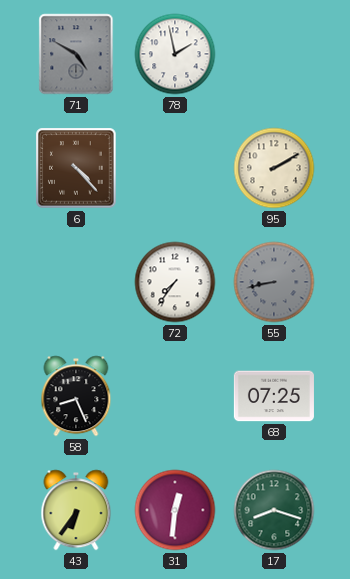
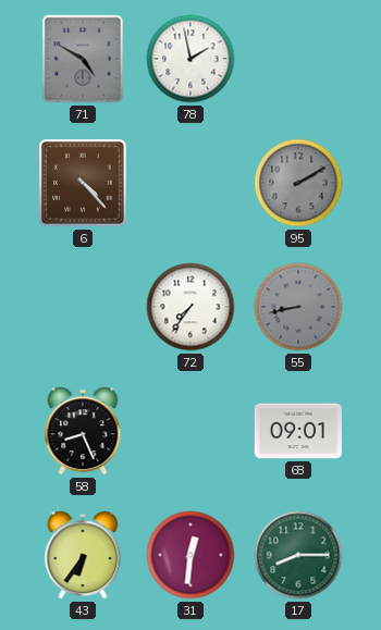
95 dial: cream -> grey
68: 07:25 -> 09:01
17: 8:18 -> 8:15
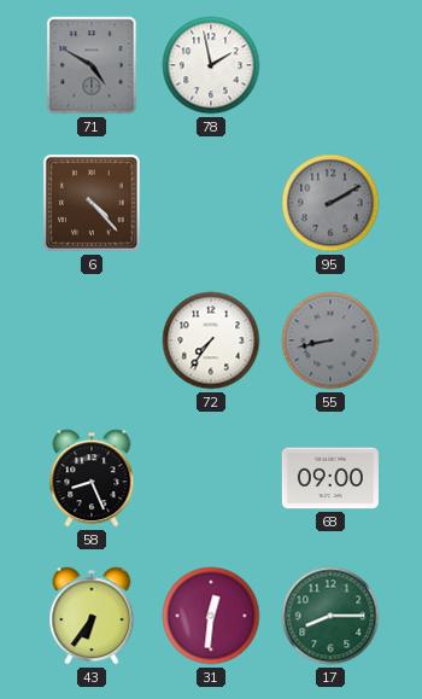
68: 09:01 -> 09:00
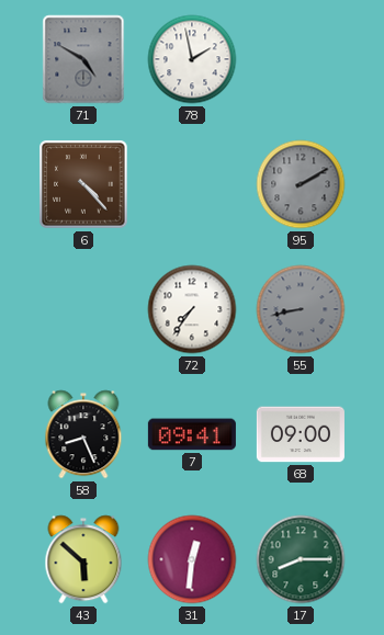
7: none -> 09:41
43: 6:36 -> 5:52
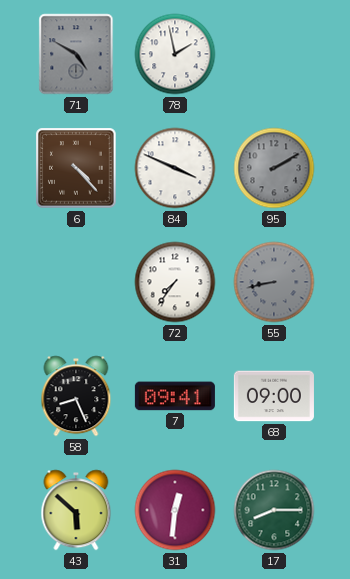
84: none -> 3:49
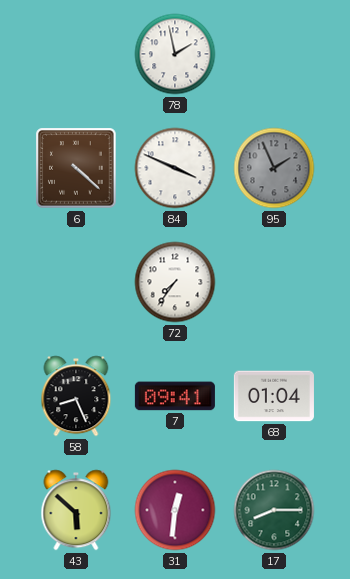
71: 4:50 -> none
6: 4:23 -> 4:22
95: 2:10 -> 1:56
55: 8:43 -> none
68: 09:00 -> 01:04
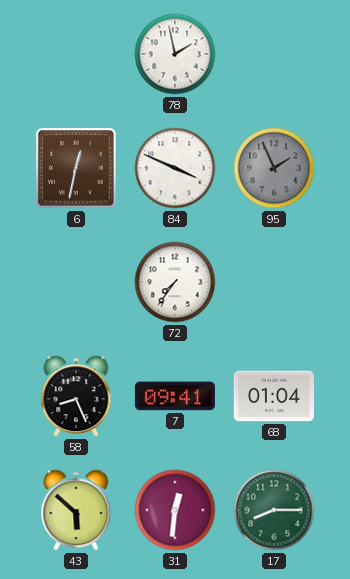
6: 4:22 -> 12:32
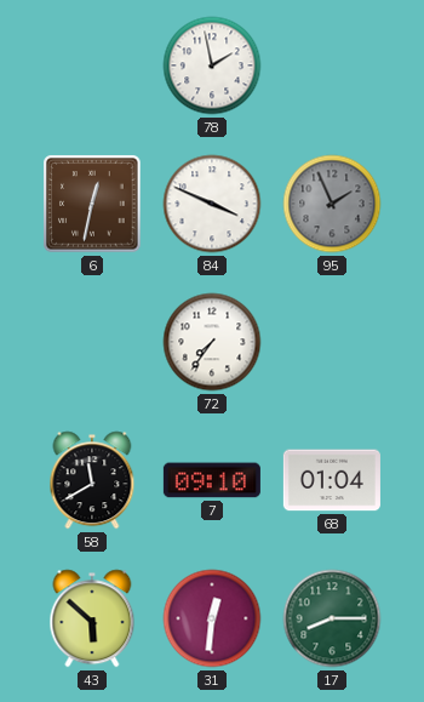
58: 8:26 -> 11:40
7: 09:41 -> 09:10
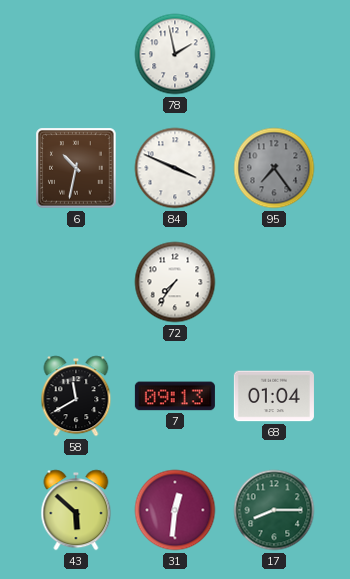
6: 12:32 -> 10:32
95: 1:56 -> 7:24
7: 09:10 -> 09:13
